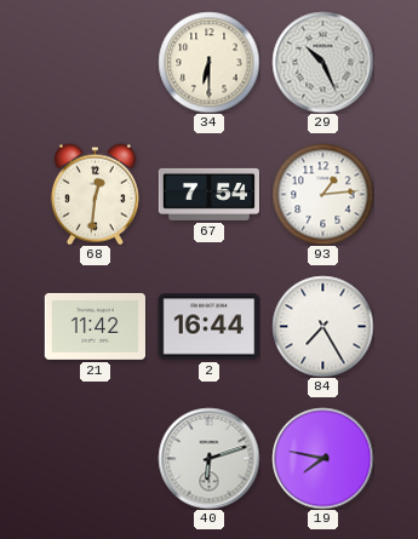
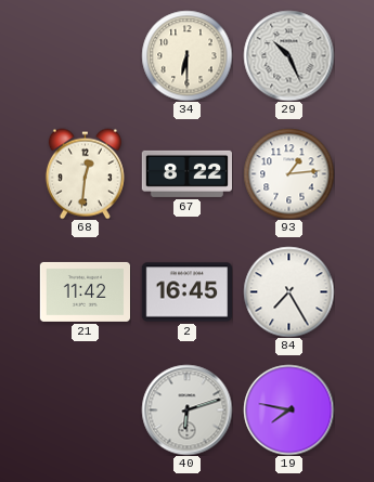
67: 7:54 -> 8:22
2: 16:44 -> 16:45
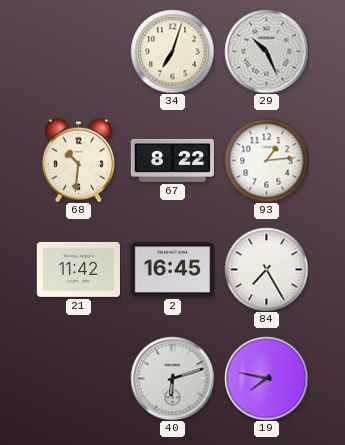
34: 6:30 -> 7:03
68: 12:31 -> 10:31
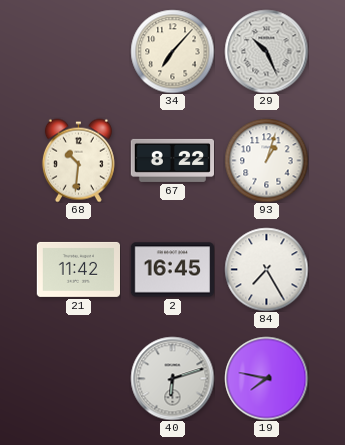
34: 7:03 -> 7:07
93: 1:14 -> 1:03
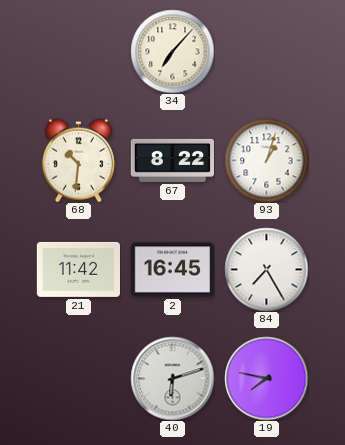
29: 10:26 -> none
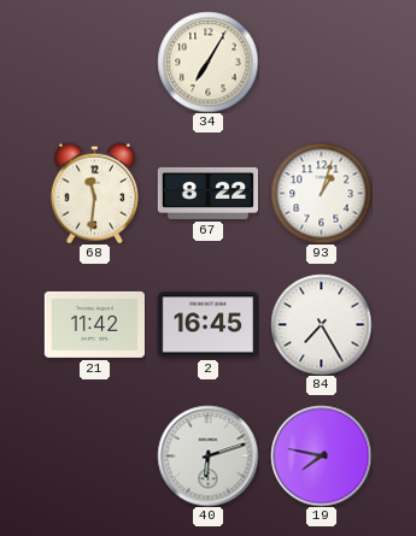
34: 7:07 -> 7:05
68: 10:31 -> 11:31
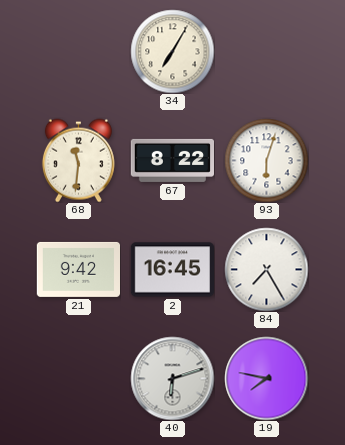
93: 1:03 -> 6:03
21: 11:42 -> 9:42
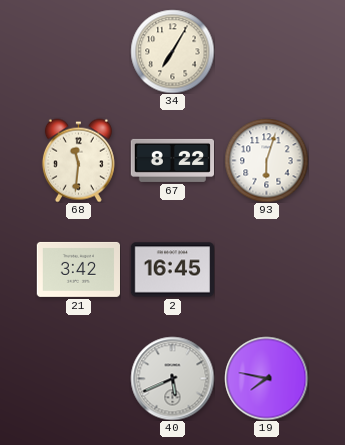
21: 9:42 -> 3:42
84: 7:25 -> none
40: 6:12 -> 5:41
